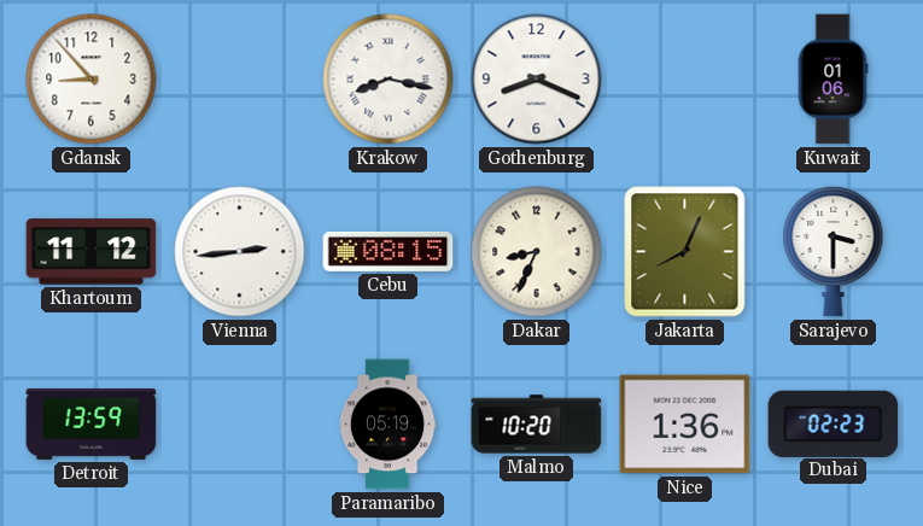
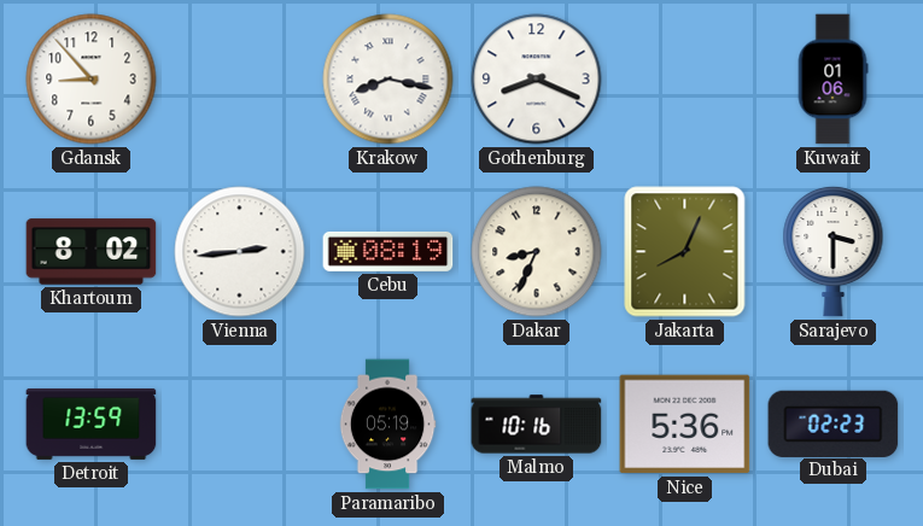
Khartoum: 11:12 -> 8:02
Cebu: 08:15 -> 08:19
Malmo: 10:20 -> 10:16
Nice: 1:36 -> 5:36
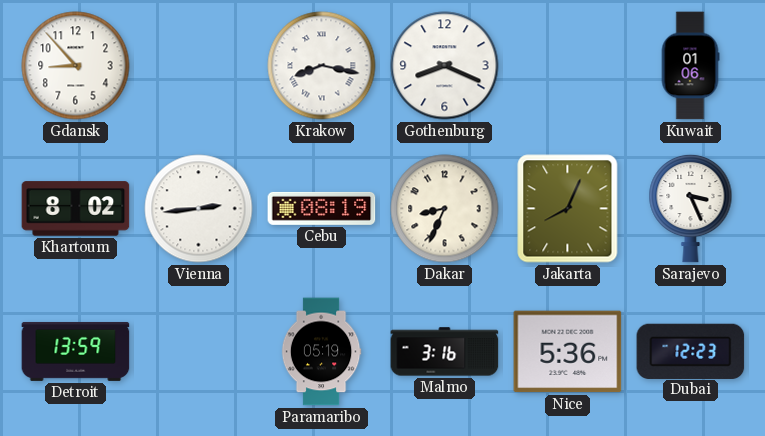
Sarajevo: 3:30 -> 3:26
Malmo: 10:16 -> 3:16
Dubai: 02:23 -> 12:23
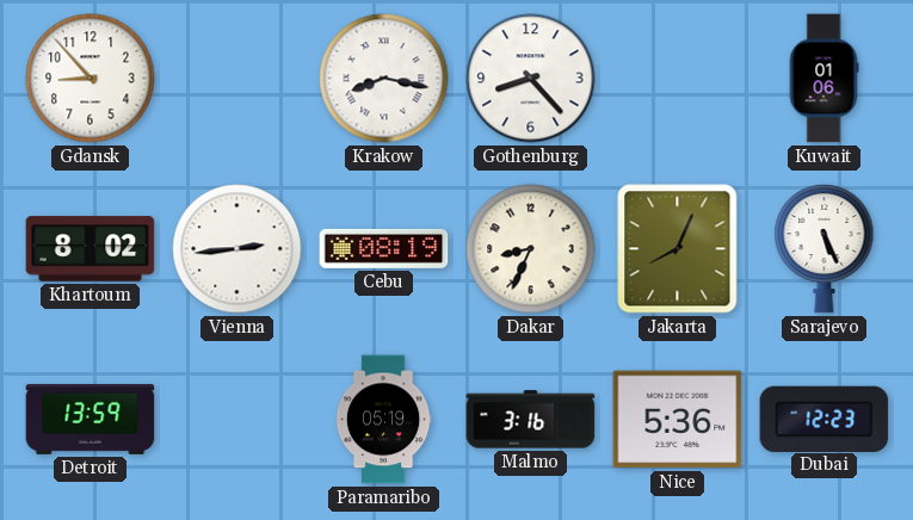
Gothenburg: 8:19 -> 8:23
Sarajevo: 3:26 -> 5:26
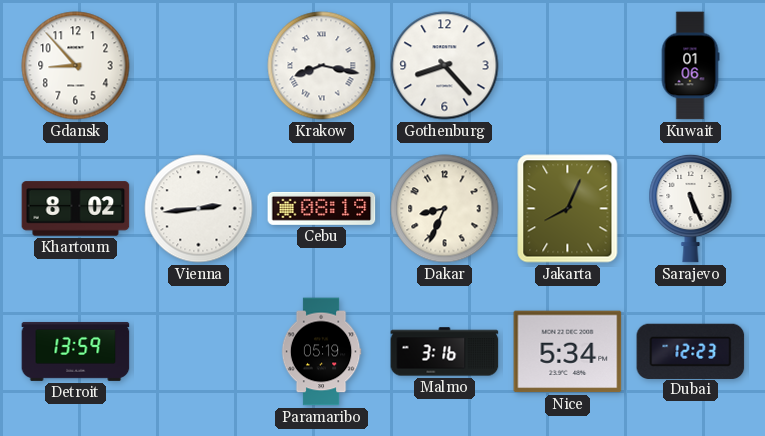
Nice: 5:36 -> 5:34
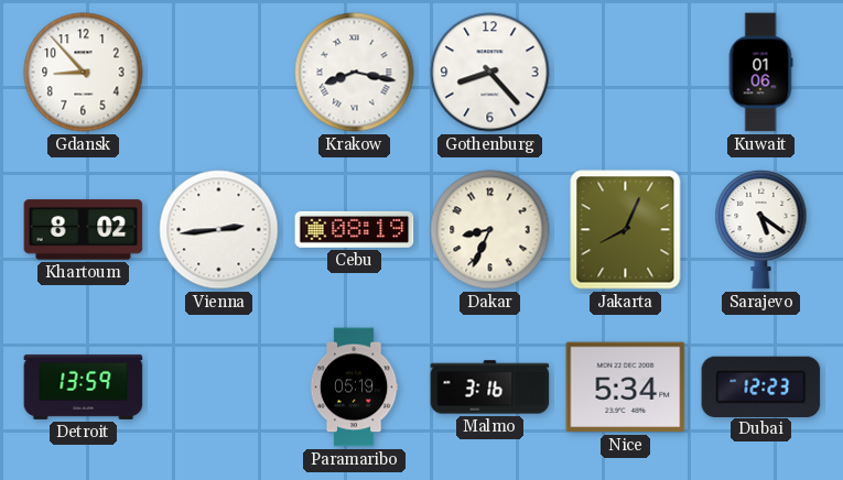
Sarajevo: 5:26 -> 5:21
